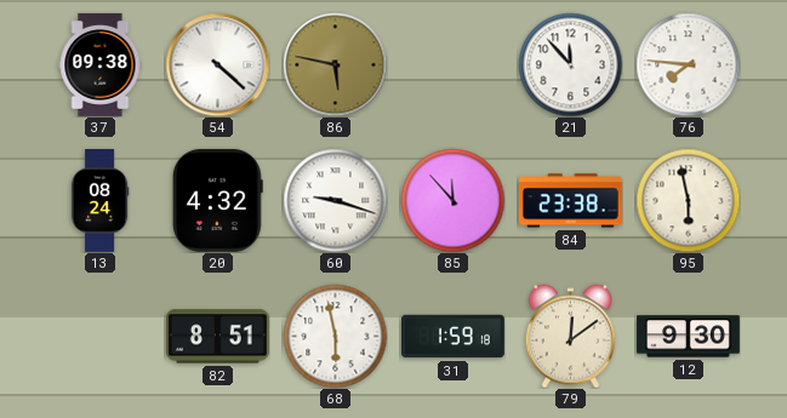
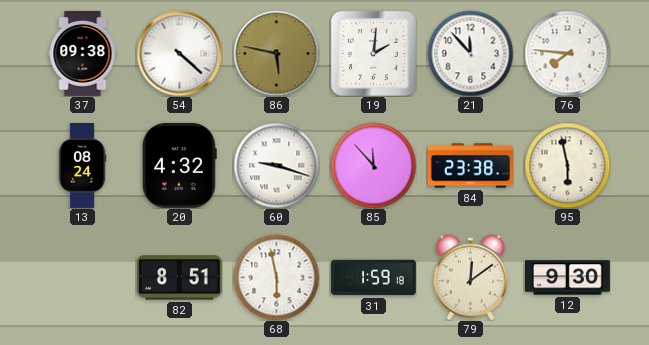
19: none -> 2:01
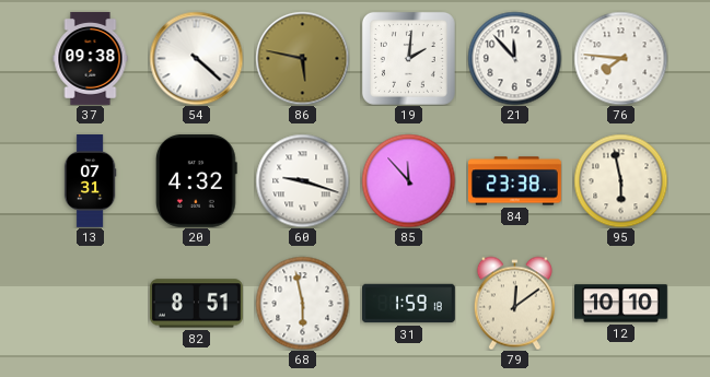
13: 08:24 -> 07:31
12: 9:30 -> 10:10
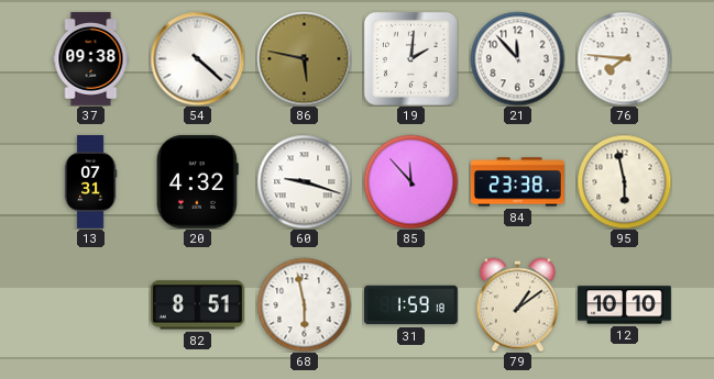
79: 12:09 -> 1:09
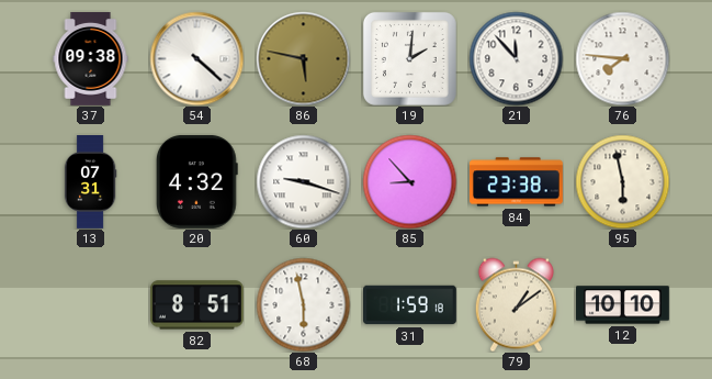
85: 11:53 -> 8:53
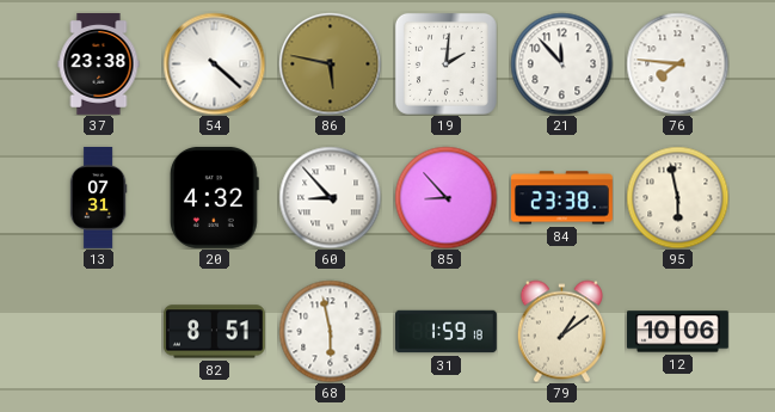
37: 09:38 -> 23:38
60: 9:18 -> 8:53
12: 10:10 -> 10:06
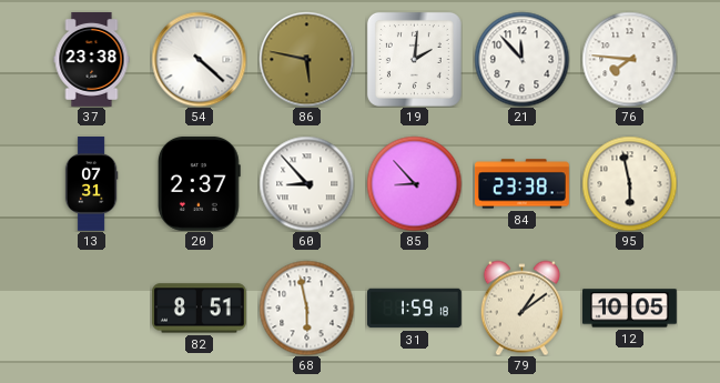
20: 4:32 -> 2:37
12: 10:06 -> 10:05
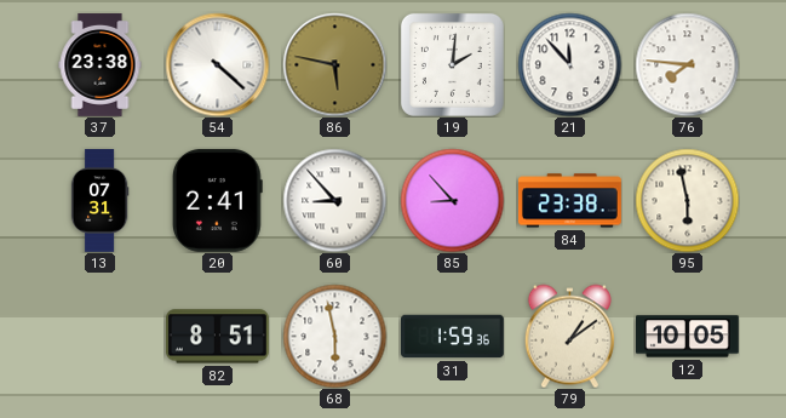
20: 2:37 -> 2:41
31: 1:59:18 -> 1:59:36
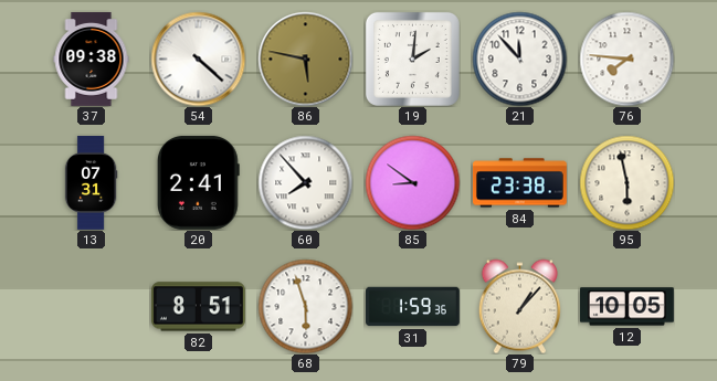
37: 23:38 -> 09:38
60: 8:53 -> 7:53
85: 8:53 -> 8:51
68: 5:58 -> 5:57
79: 1:09 -> 1:07
